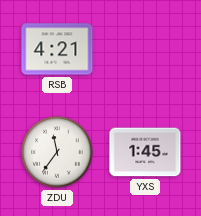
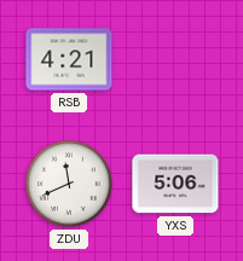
ZDU: 11:36 -> 11:41
YXS: 1:45 -> 5:06
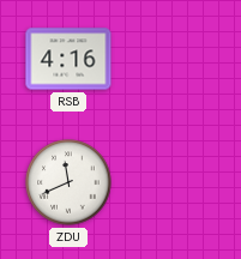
RSB: 4:21 -> 4:16
YXS: 5:06 -> none
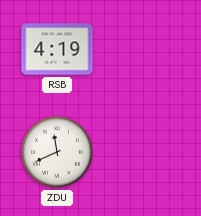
RSB: 4:16 -> 4:19
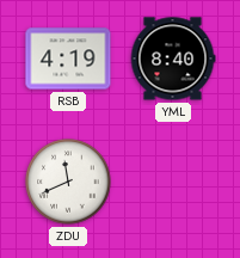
YML: none -> 8:40
